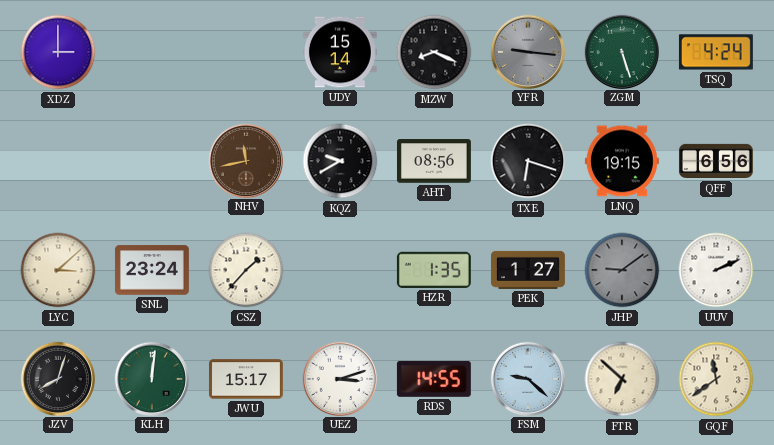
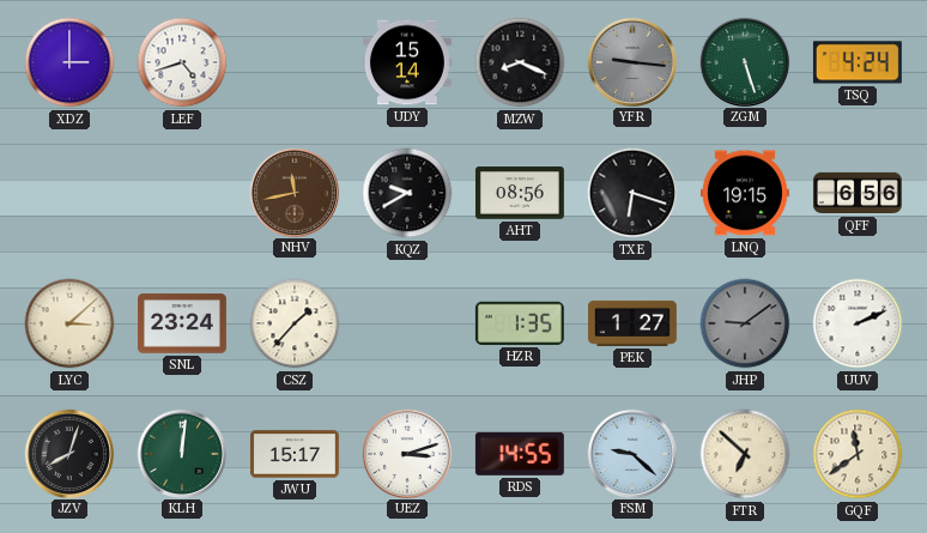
LEF: none -> 4:42
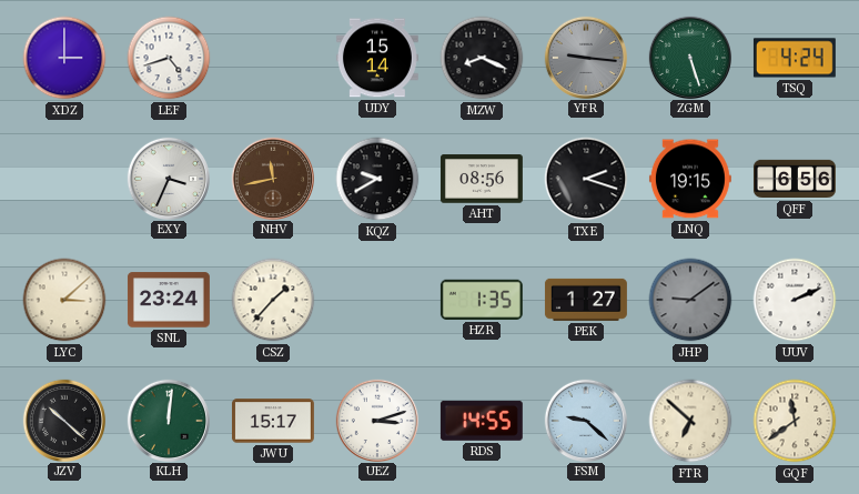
EXY: none -> 3:34
TXE: 6:18 -> 2:18
JZV: 8:03 -> 10:22
